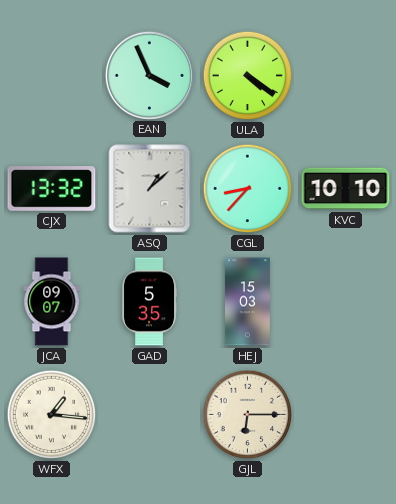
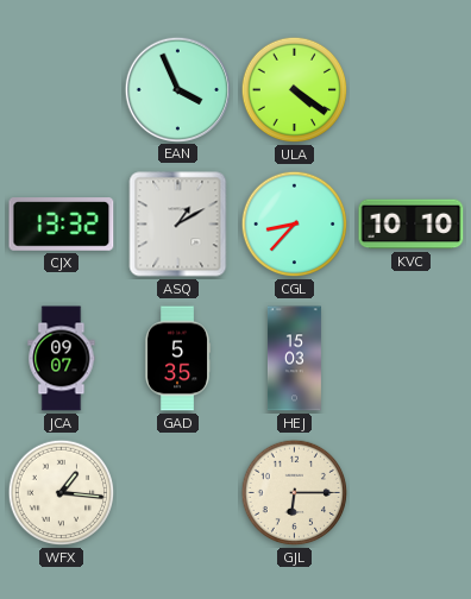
ASQ: 1:08 -> 1:10
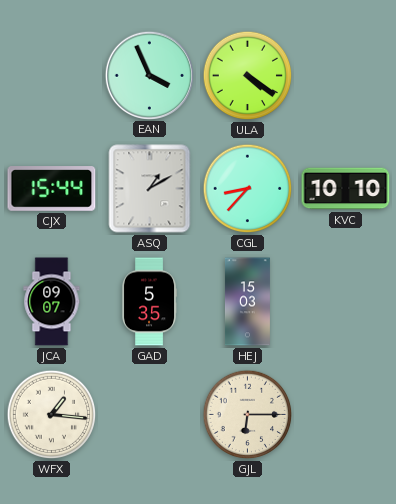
CJX: 13:32 -> 15:44
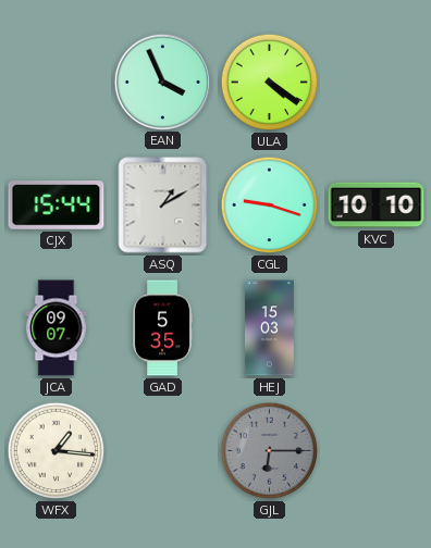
CGL: 8:37 -> 9:18
GJL dial: cream -> grey
